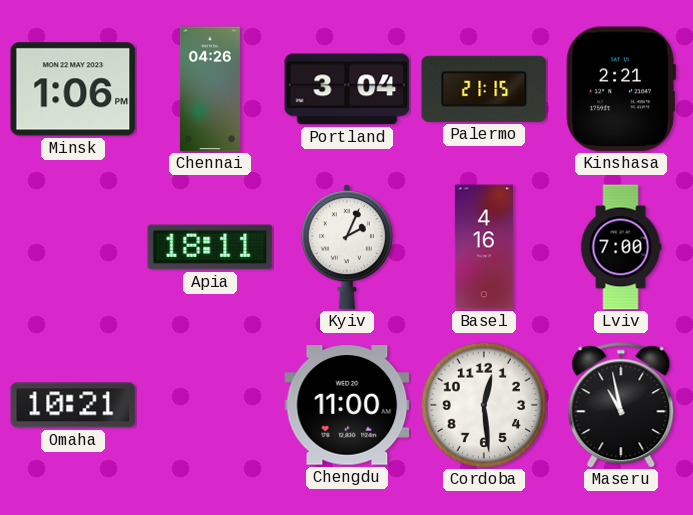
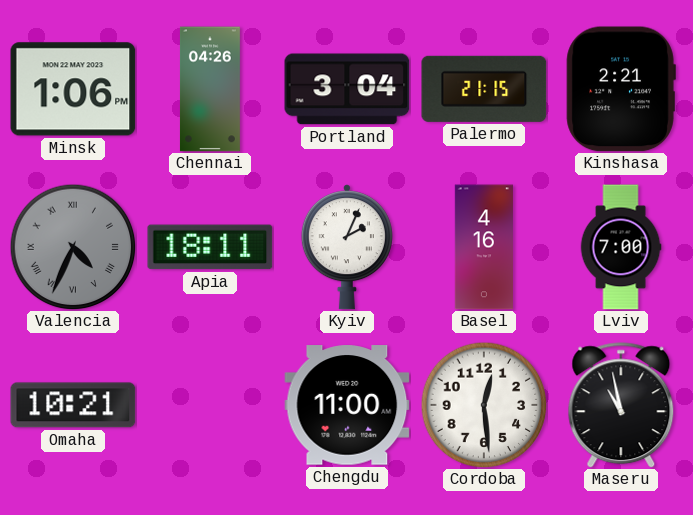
Valencia: none -> 4:34
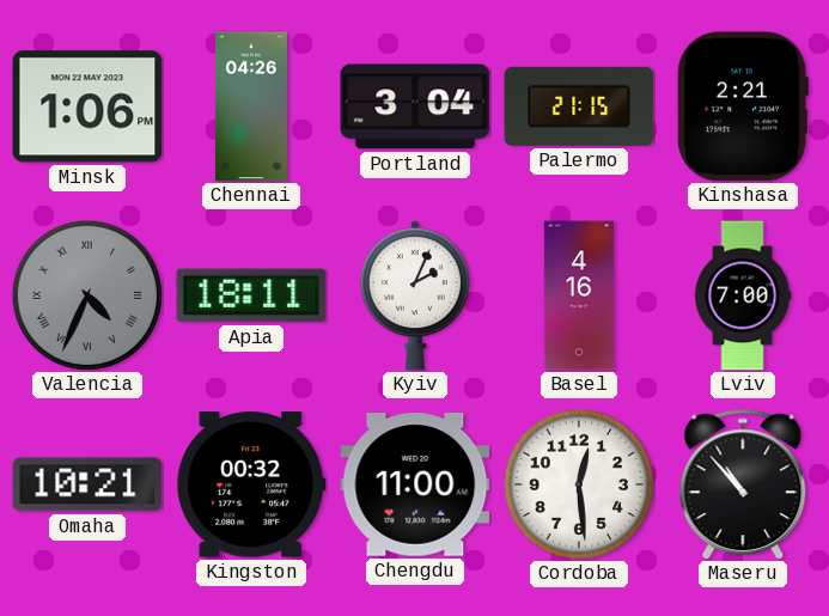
Kingston: none -> 00:32
Maseru: 10:58 -> 10:53
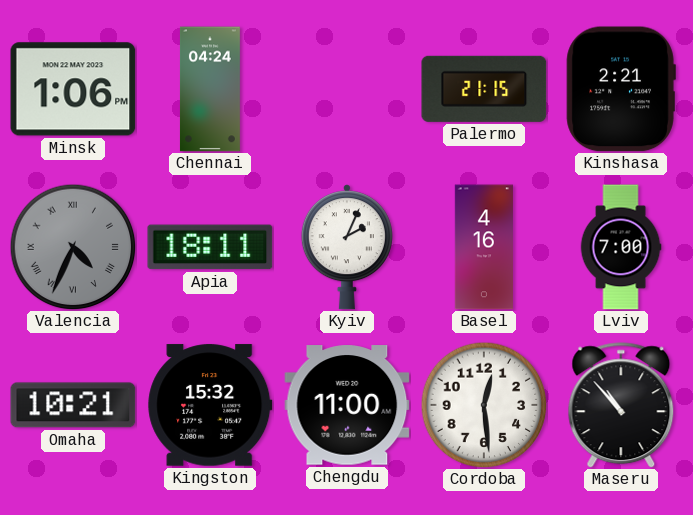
Chennai: 04:26 -> 04:24
Portland: 3:04 -> none
Kingston: 00:32 -> 15:32
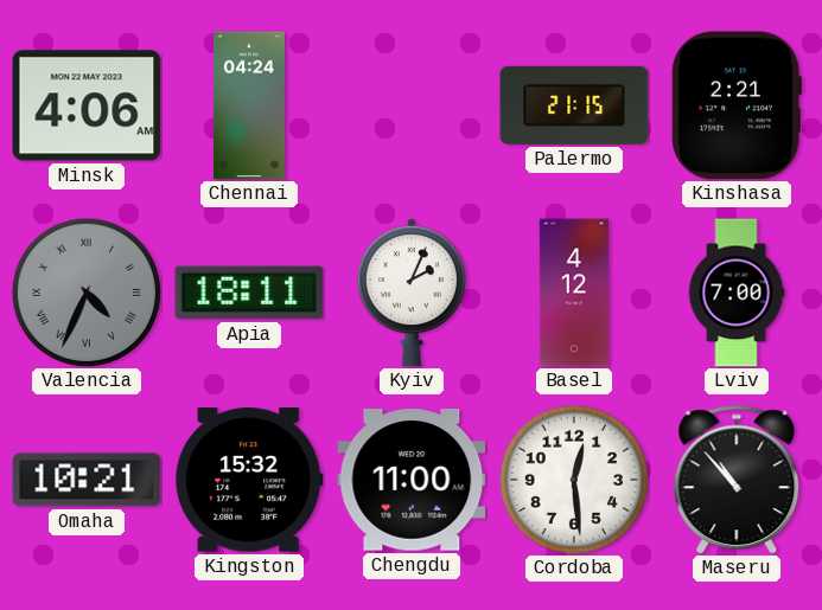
Minsk: 1:06 -> 4:06
Basel: 4:16 -> 4:12
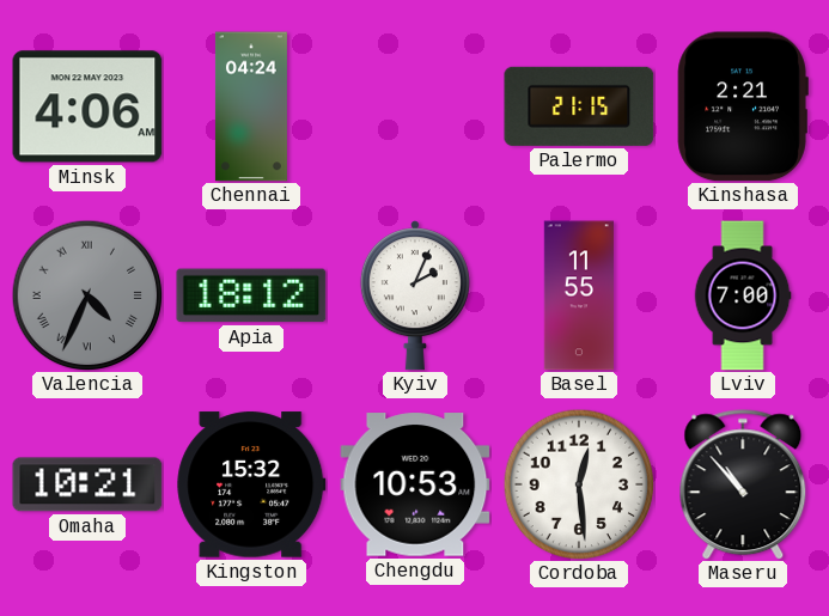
Apia: 18:11 -> 18:12
Basel: 4:12 -> 11:55
Chengdu: 11:00 -> 10:53
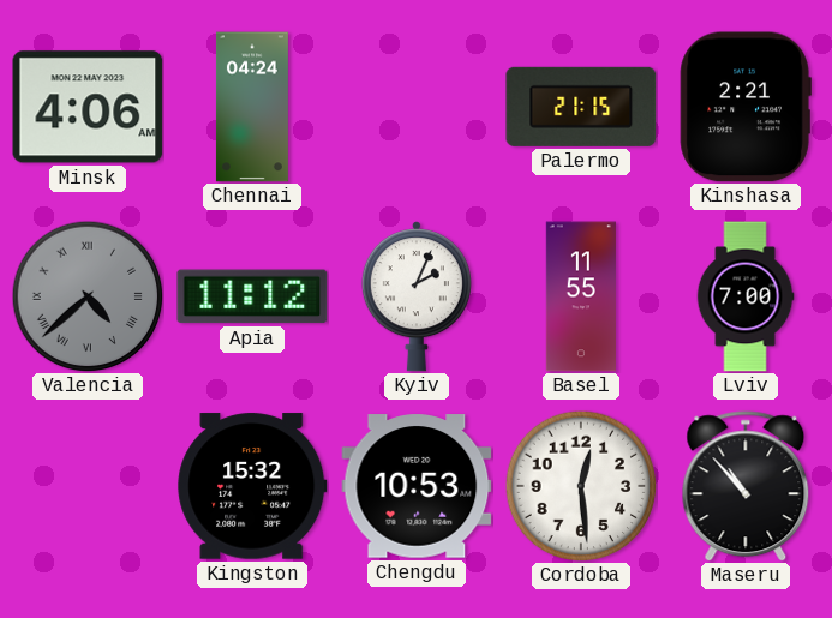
Valencia: 4:34 -> 4:38
Apia: 18:12 -> 11:12
Omaha: 10:21 -> none
